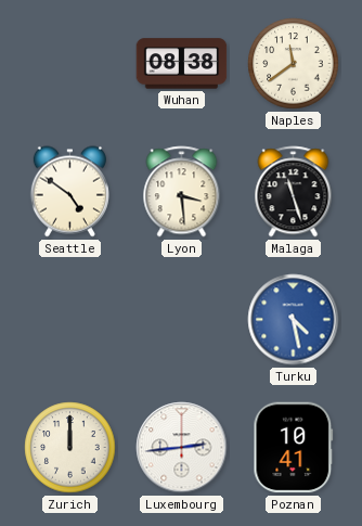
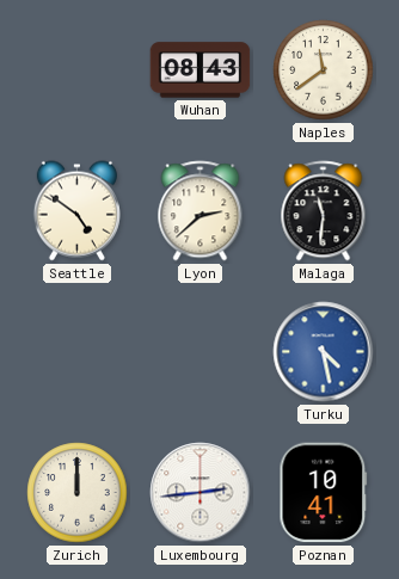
Wuhan: 08:38 -> 08:43
Lyon: 3:29 -> 2:38
Malaga: 11:27 -> 11:31
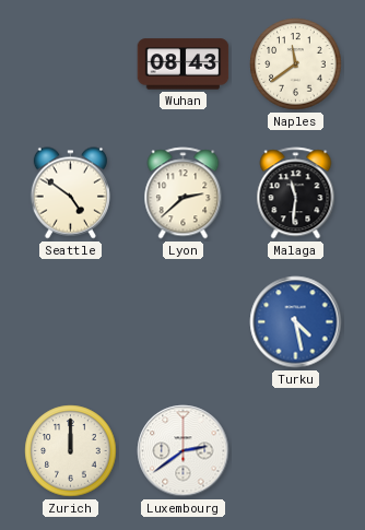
Luxembourg: 2:44 -> 2:39
Poznan: 10:41 -> none
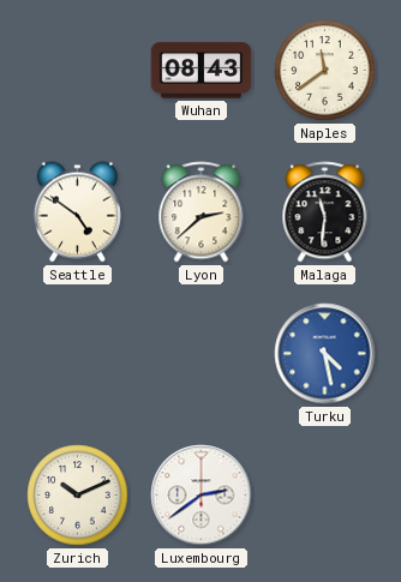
Zurich: 12:00 -> 10:11
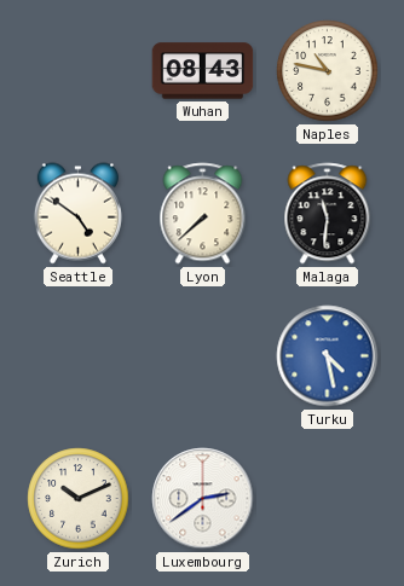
Naples: 11:39 -> 10:47
Lyon: 2:38 -> 7:38
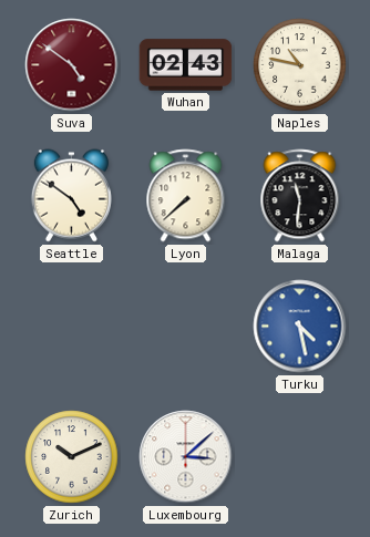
Suva: none -> 4:51
Wuhan: 08:43 -> 02:43
Luxembourg: 2:39 -> 3:08
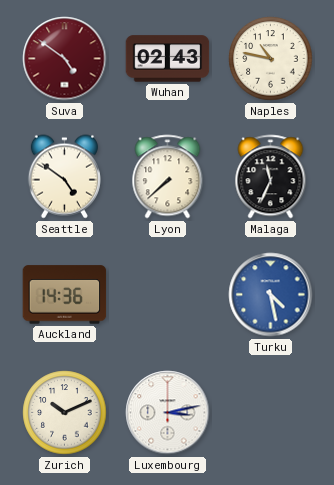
Malaga: 11:31 -> 11:34
Auckland: none -> 14:36
Luxembourg: 3:08 -> 3:13
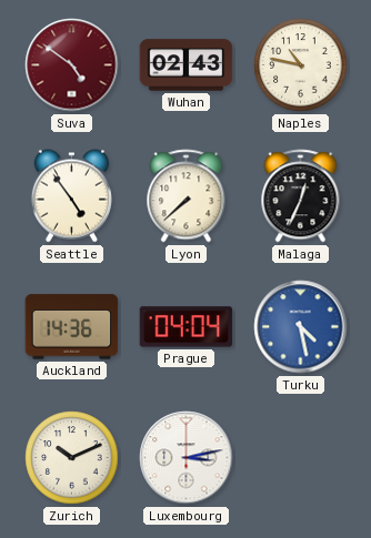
Seattle: 4:51 -> 4:54
Malaga: 11:34 -> 12:34
Prague: none -> 04:04
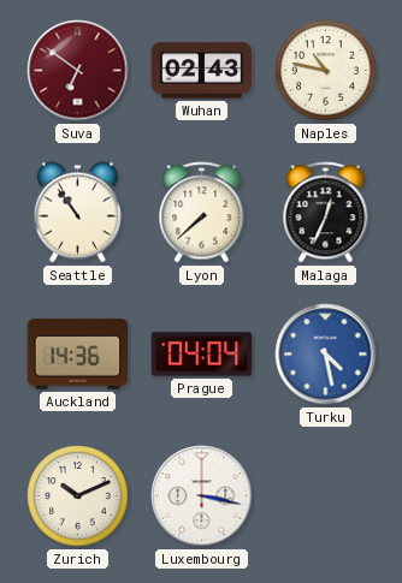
Suva: 4:51 -> 6:51
Seattle: 4:54 -> 10:54
Luxembourg: 3:13 -> 3:17
